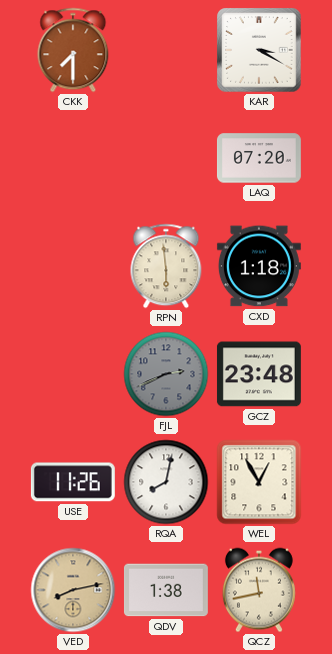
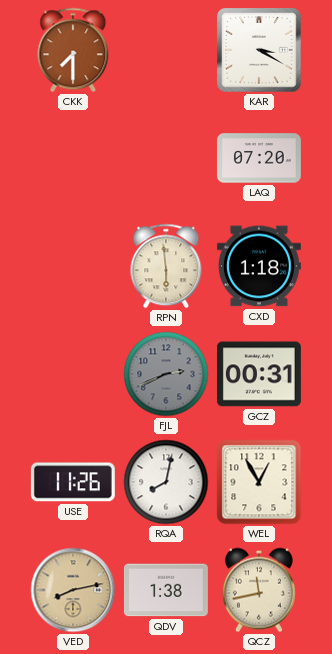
GCZ: 23:48 -> 00:31
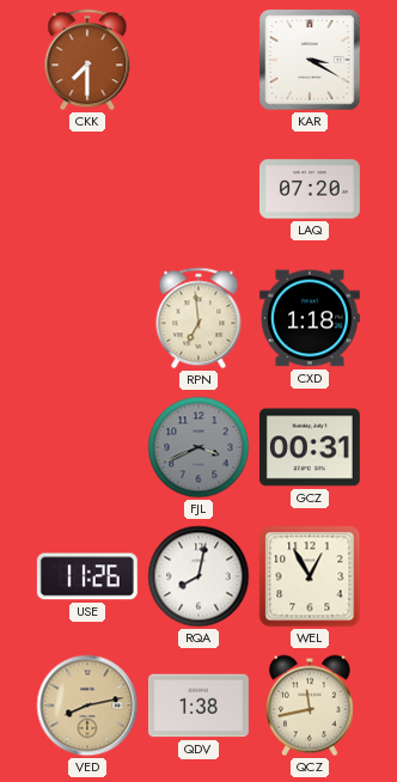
RPN: 5:59 -> 6:59
FJL: 2:41 -> 3:41
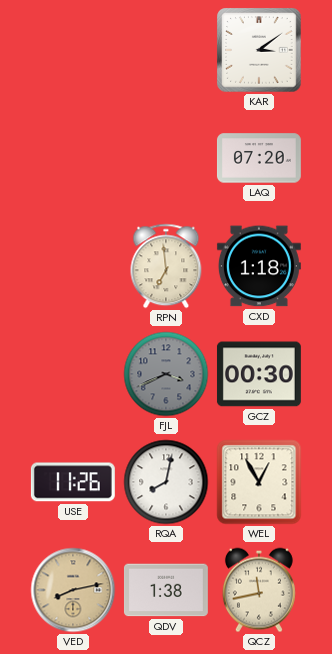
CKK: 7:30 -> none
KAR: 3:20 -> 3:09
GCZ: 00:31 -> 00:30
